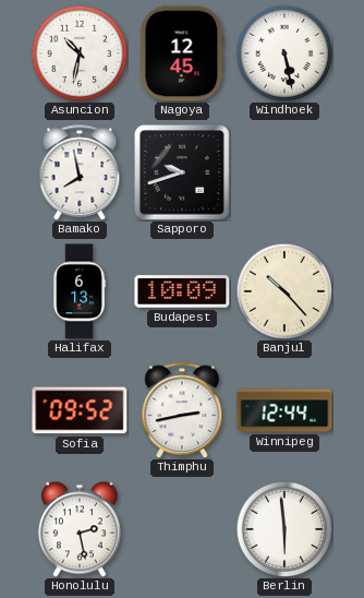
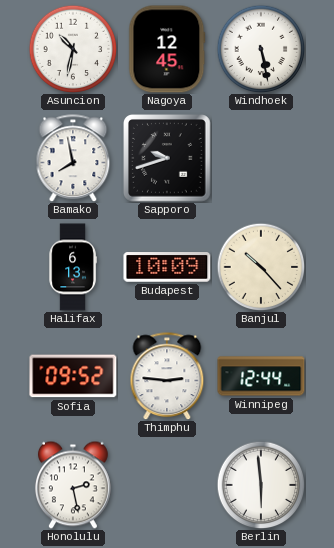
Thimphu: 2:43 -> 2:46
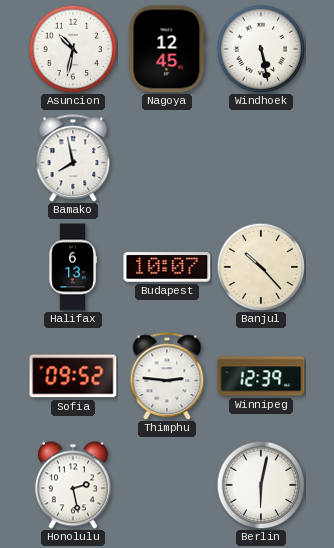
Sapporo: 9:42 -> none
Budapest: 10:09 -> 10:07
Winnipeg: 12:44 -> 12:39
Berlin: 5:59 -> 6:02
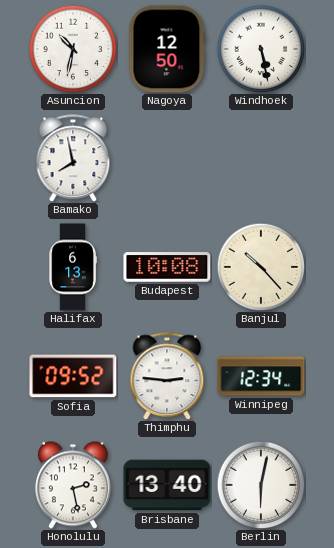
Nagoya: 12:45 -> 12:50
Budapest: 10:07 -> 10:08
Winnipeg: 12:39 -> 12:34
Brisbane: none -> 13:40
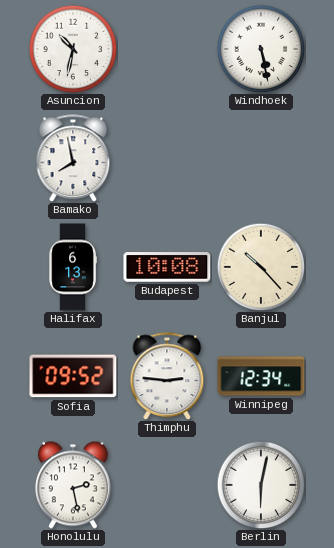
Nagoya: 12:50 -> none
Brisbane: 13:40 -> none
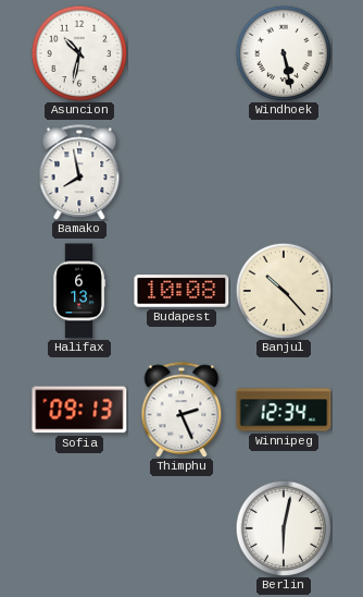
Sofia: 09:52 -> 09:13
Thimphu: 2:46 -> 2:26
Honolulu: 2:28 -> none
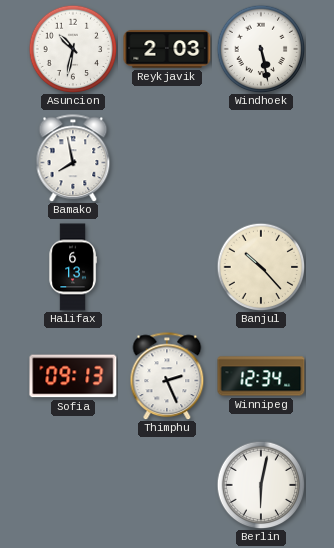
Reykjavik: none -> 2:03
Budapest: 10:08 -> none
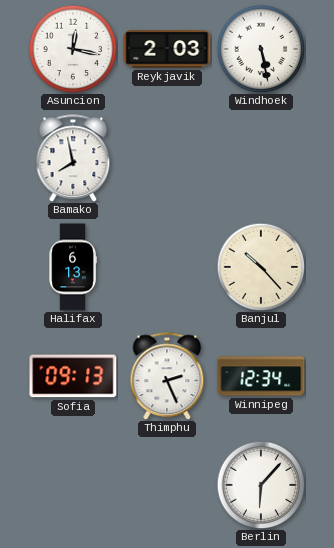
Asuncion: 10:32 -> 12:17
Berlin: 6:02 -> 6:07
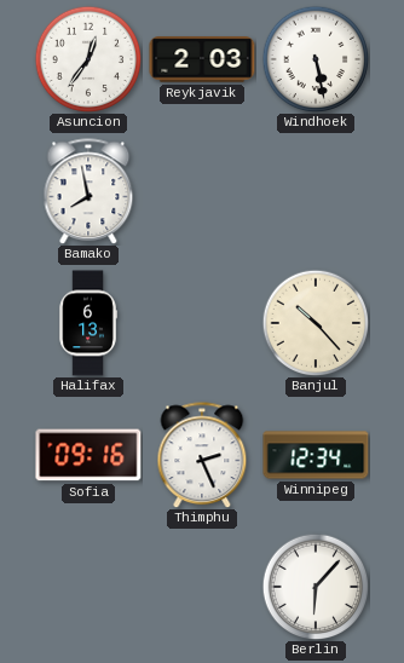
Asuncion: 12:17 -> 12:36
Sofia: 09:13 -> 09:16
